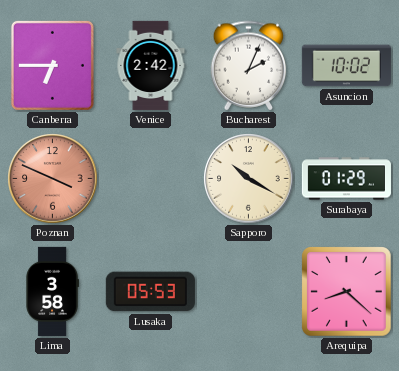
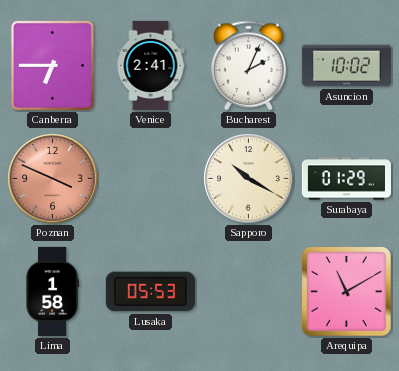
Venice: 2:42 -> 2:41
Lima: 3:58 -> 1:58
Arequipa: 8:22 -> 11:10
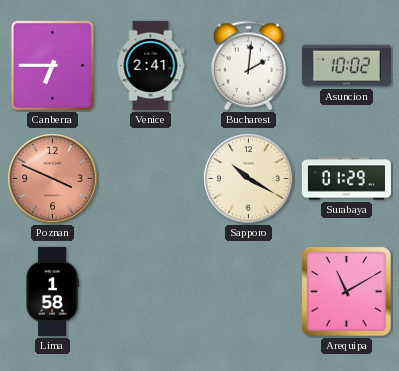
Bucharest: 2:04 -> 2:01
Lusaka: 05:53 -> none
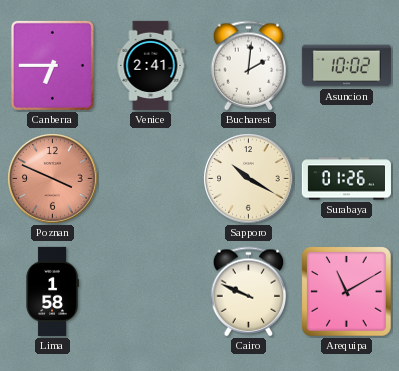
Surabaya: 01:29 -> 01:26
Cairo: none -> 9:49
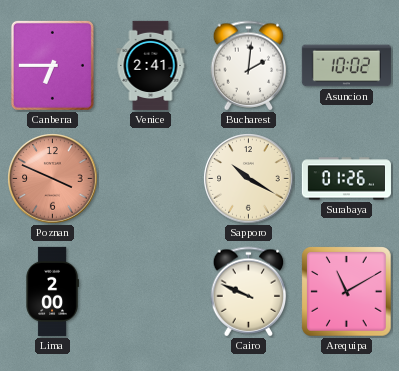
Lima: 1:58 -> 2:00
